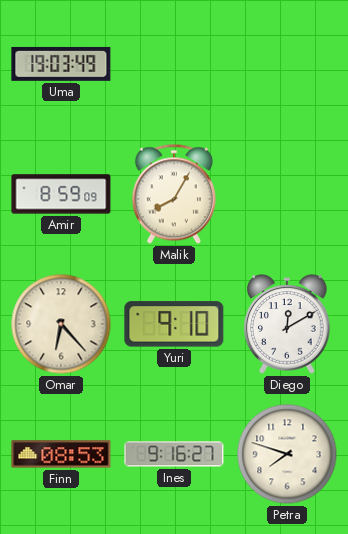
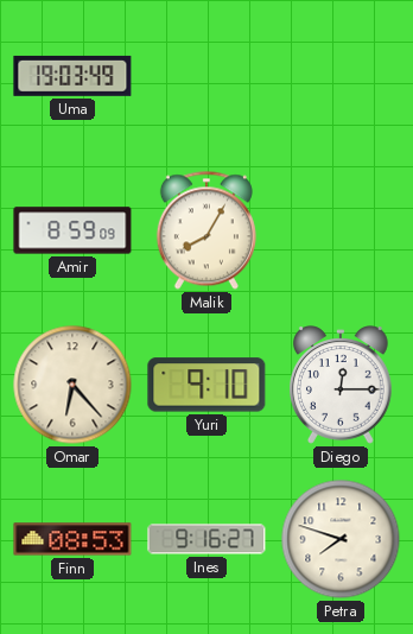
Diego: 12:10 -> 12:15
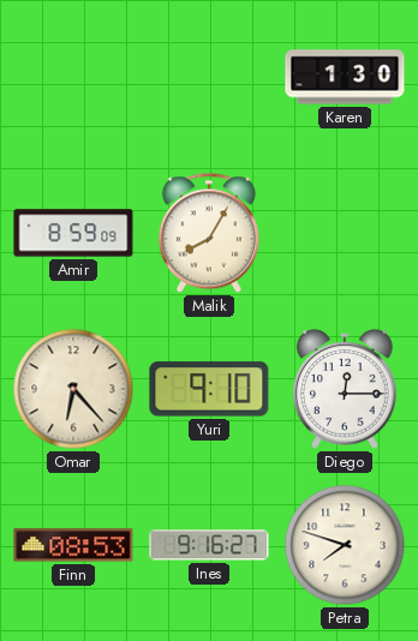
Uma: 19:03 -> none
Karen: none -> 1:30
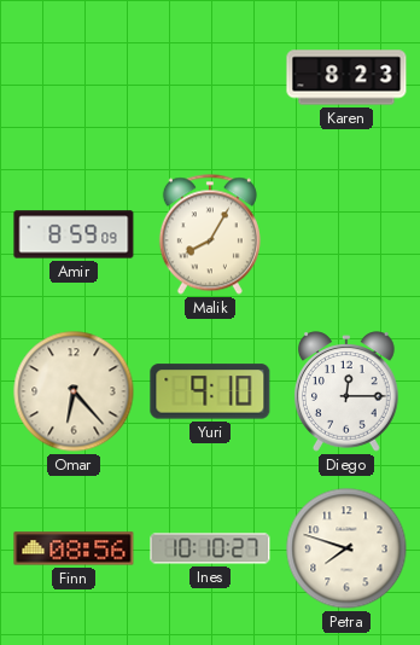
Karen: 1:30 -> 8:23
Finn: 08:53 -> 08:56
Ines: 9:16 -> 10:10
